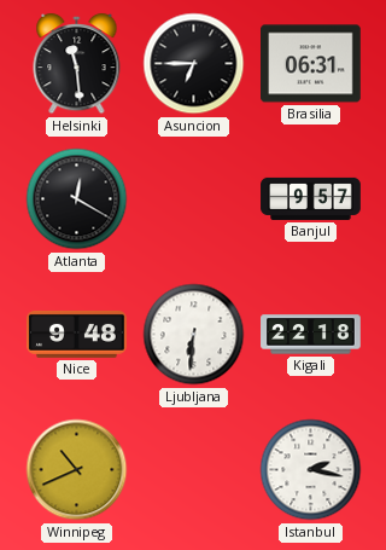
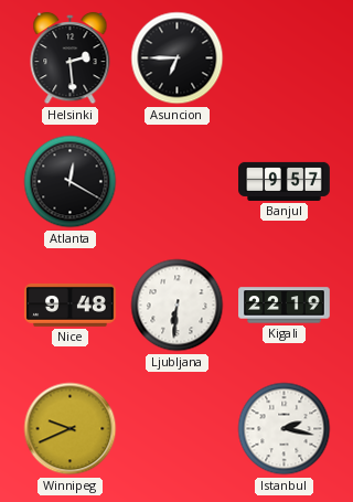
Helsinki: 11:29 -> 2:29
Brasilia: 06:31 -> none
Kigali: 22:18 -> 22:19
Winnipeg: 10:41 -> 9:41
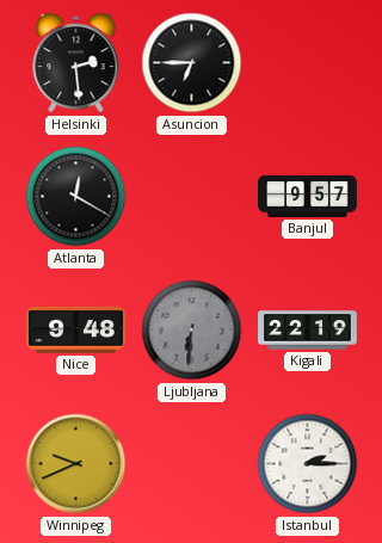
Ljubljana dial: white -> grey
Istanbul: 2:17 -> 2:15
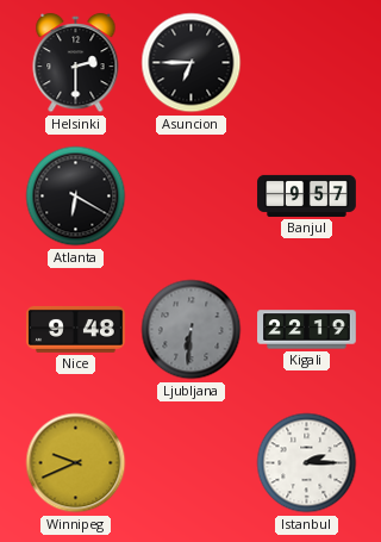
Helsinki: 2:29 -> 2:30
Atlanta: 12:20 -> 6:20
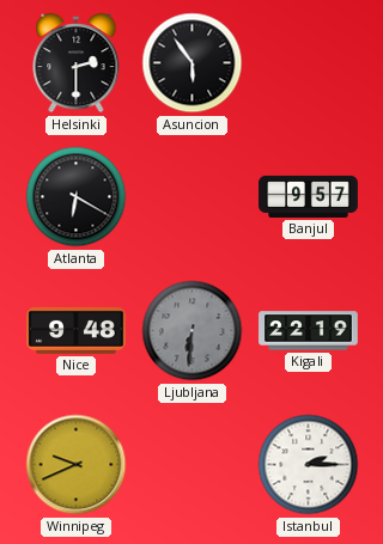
Asuncion: 6:45 -> 5:54
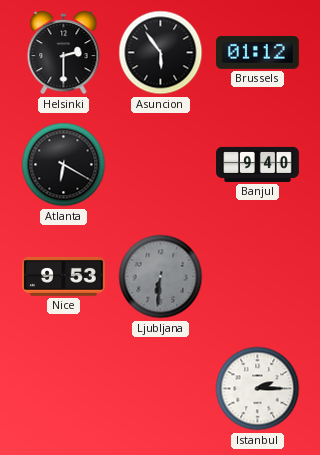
Brussels: none -> 01:12
Banjul: 9:57 -> 9:40
Nice: 9:48 -> 9:53
Kigali: 22:19 -> none
Winnipeg: 9:41 -> none
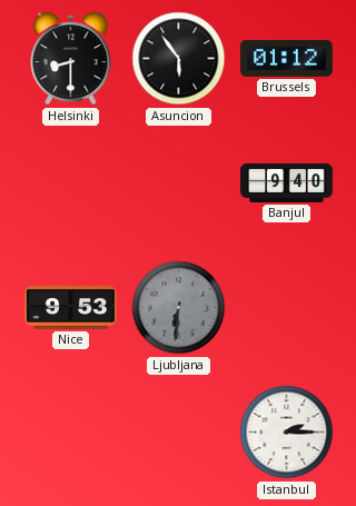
Helsinki: 2:30 -> 8:30
Atlanta: 6:20 -> none
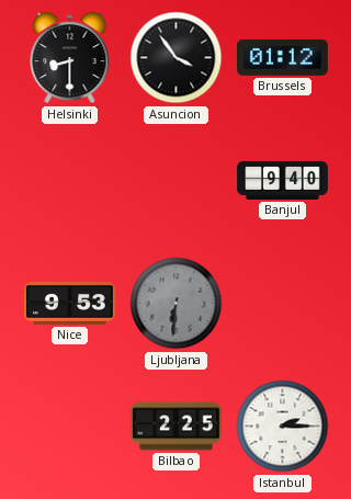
Asuncion: 5:54 -> 3:54
Bilbao: none -> 2:25
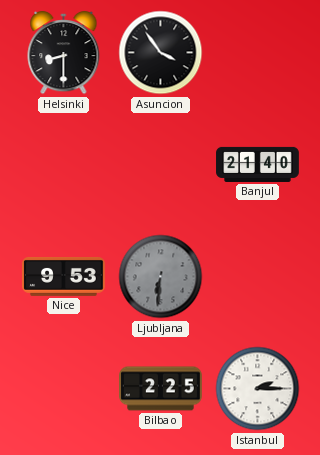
Brussels: 01:12 -> none
Banjul: 9:40 -> 21:40
